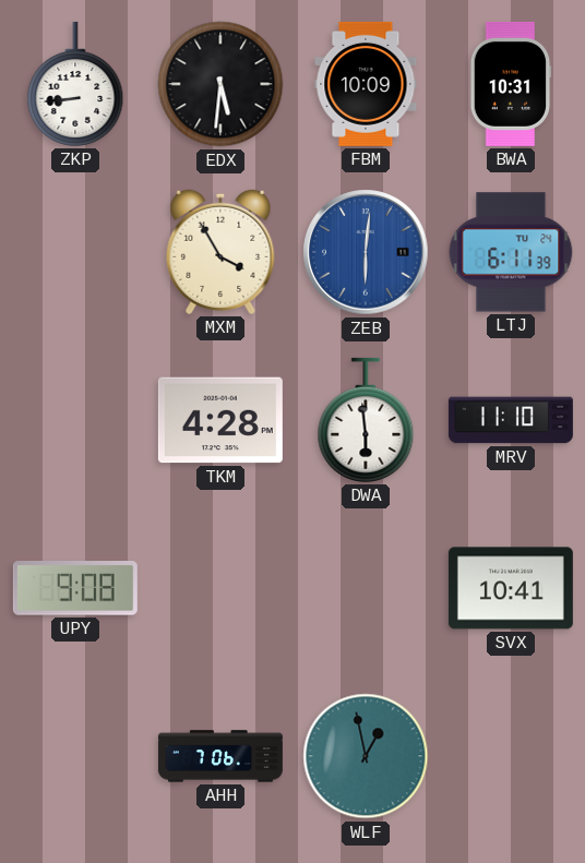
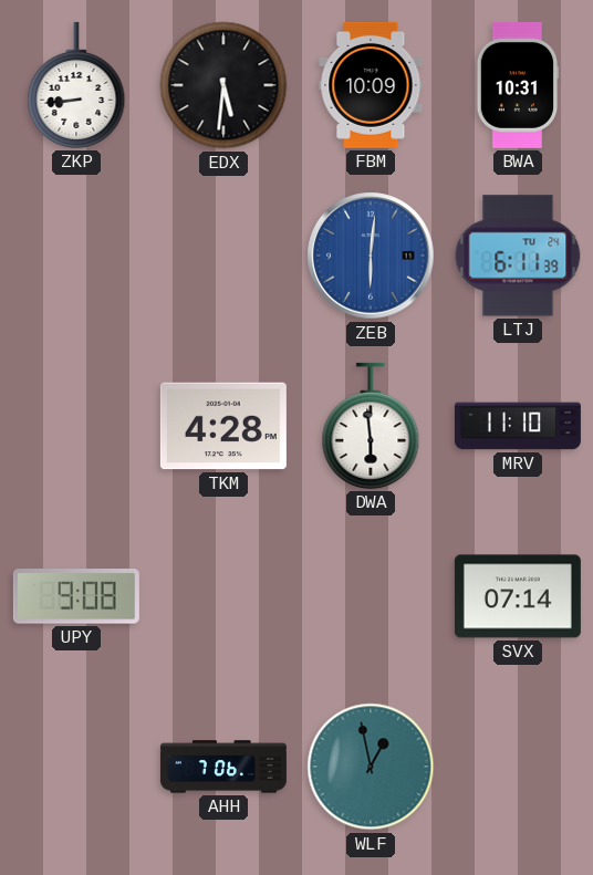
MXM: 3:55 -> none
SVX: 10:41 -> 07:14
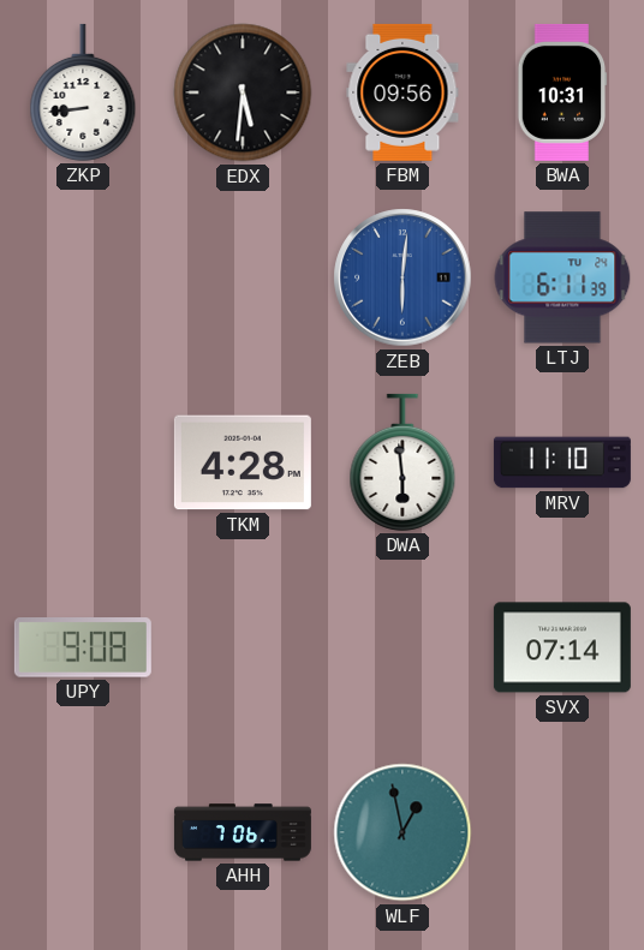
FBM: 10:09 -> 09:56
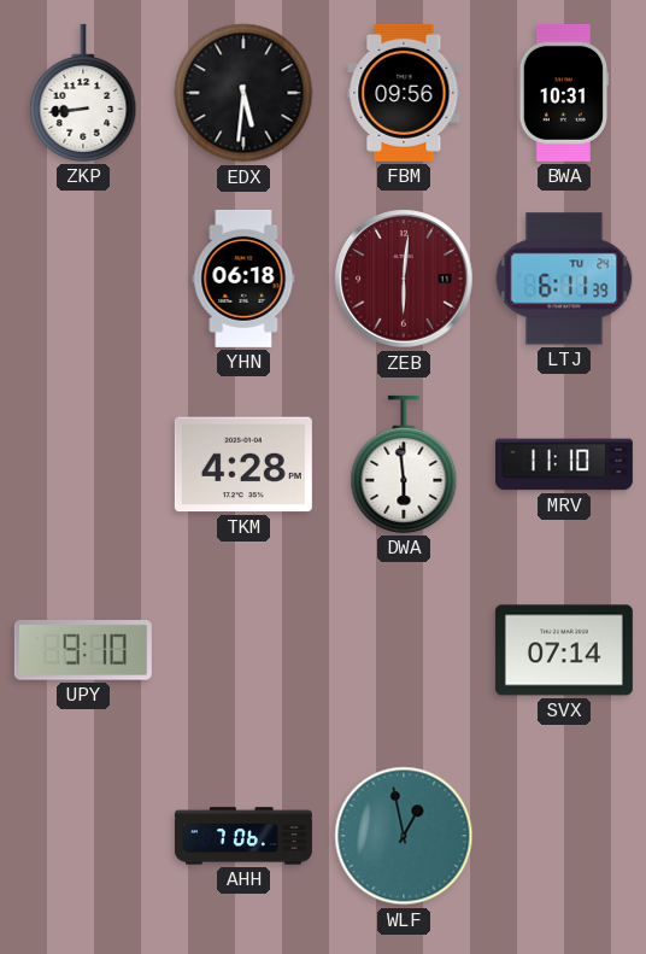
YHN: none -> 06:18
ZEB dial: blue -> burgundy
UPY: 9:08 -> 9:10
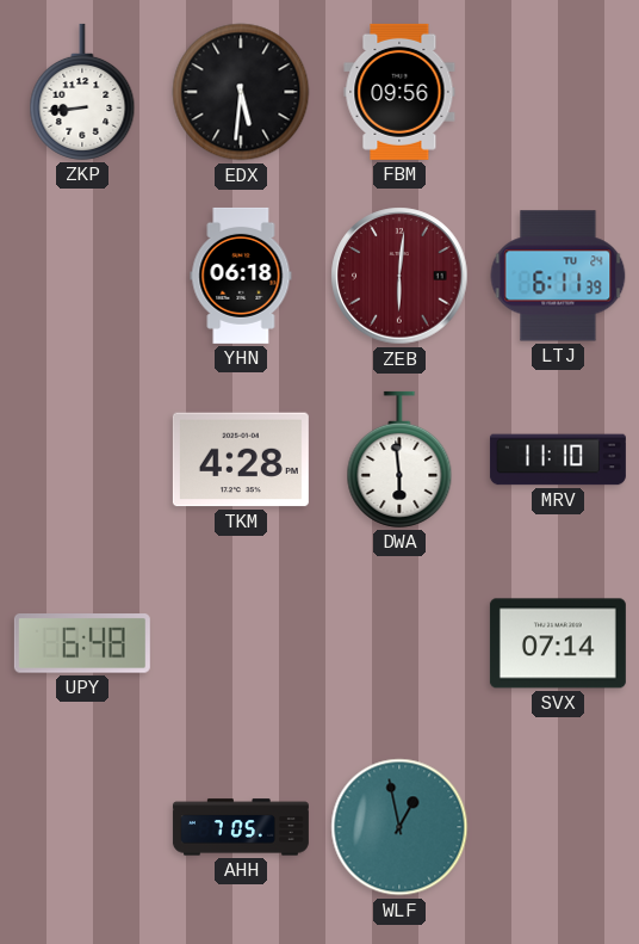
BWA: 10:31 -> none
UPY: 9:10 -> 6:48
AHH: 7:06 -> 7:05
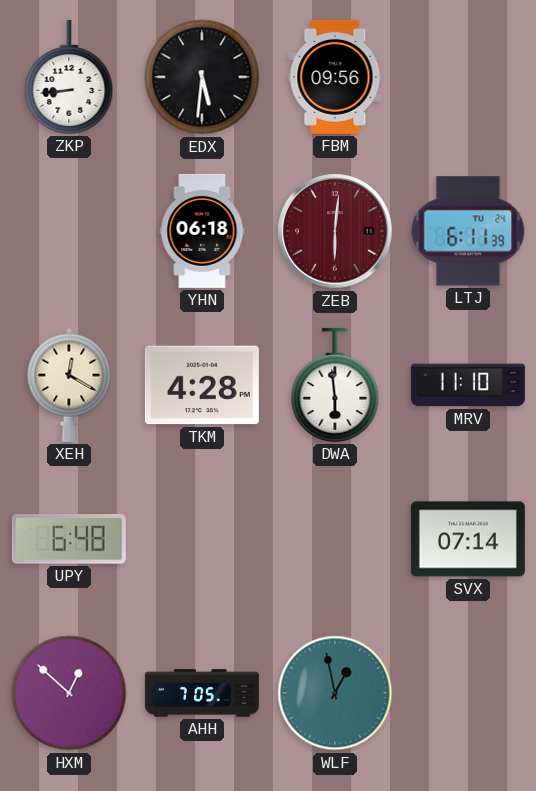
XEH: none -> 12:20
HXM: none -> 12:52
